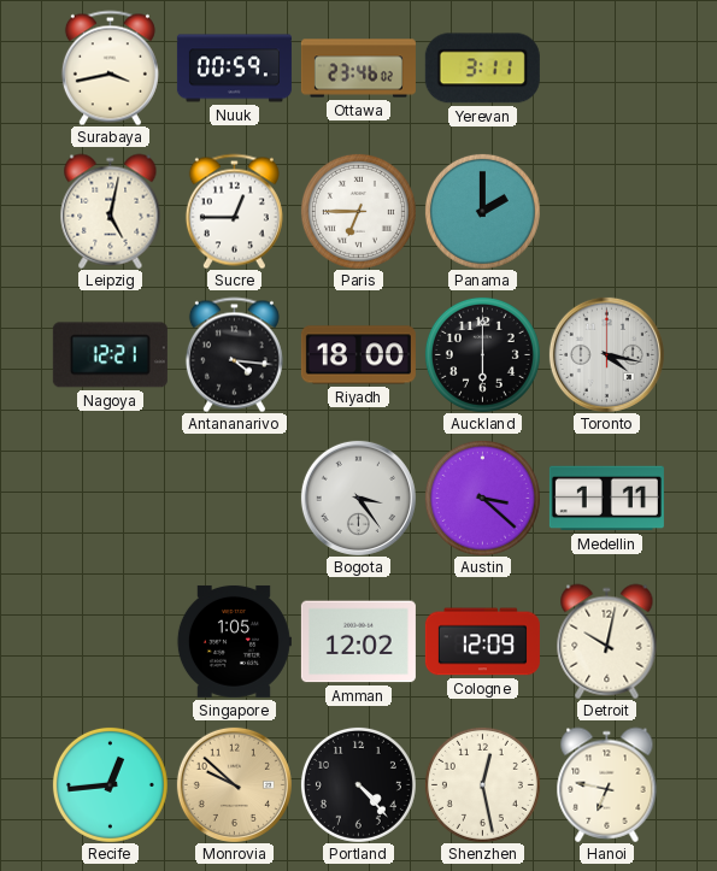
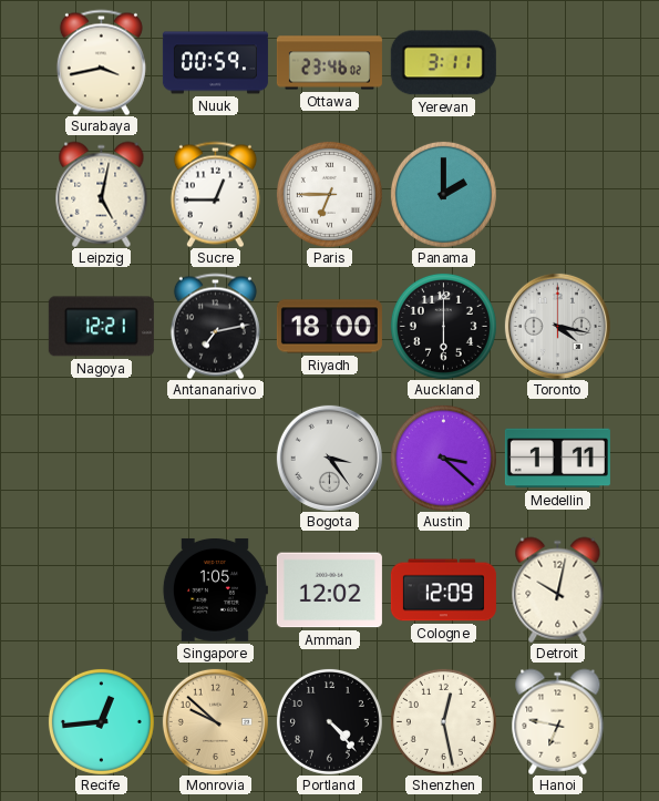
Antananarivo: 4:16 -> 7:13
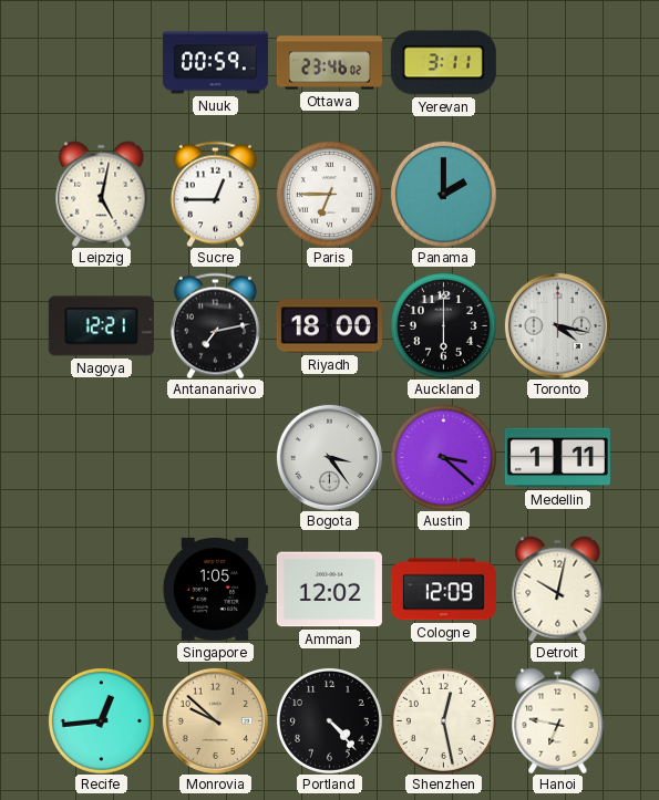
Surabaya: 3:43 -> none
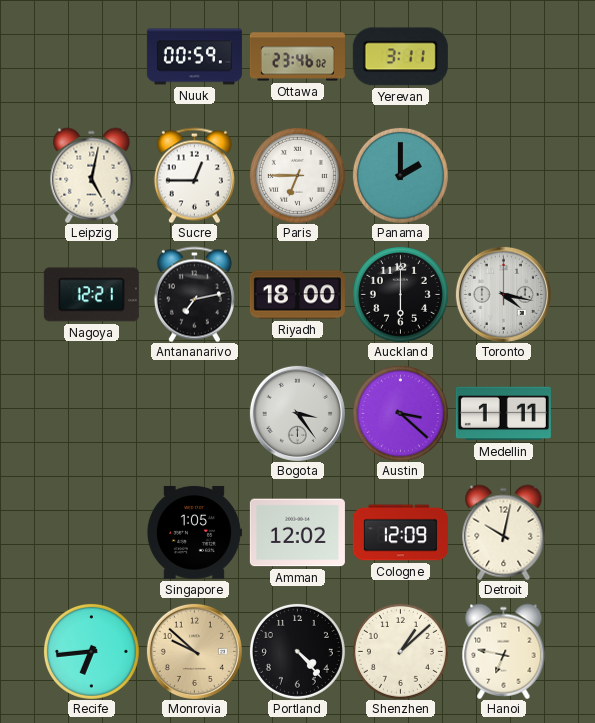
Recife: 12:44 -> 6:44
Shenzhen: 12:28 -> 1:08
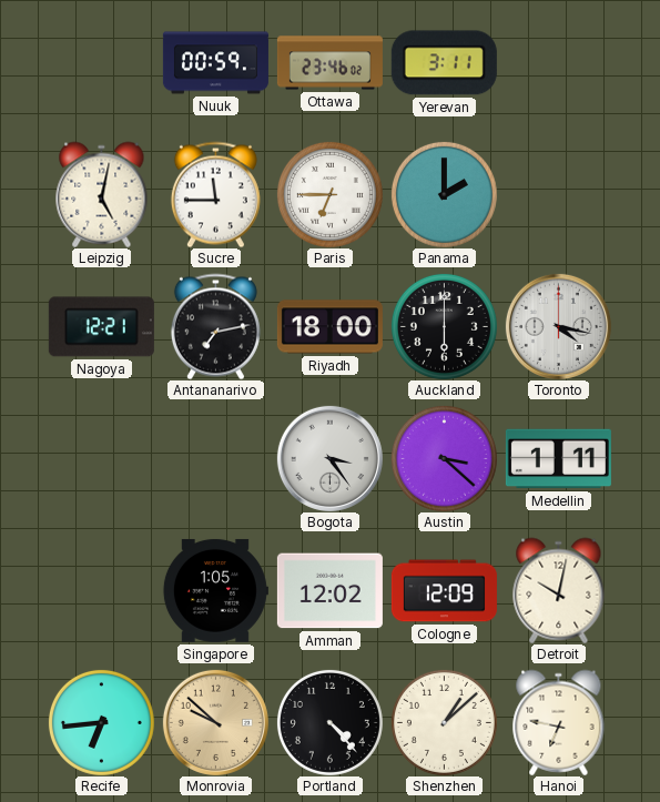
Sucre: 12:45 -> 11:45
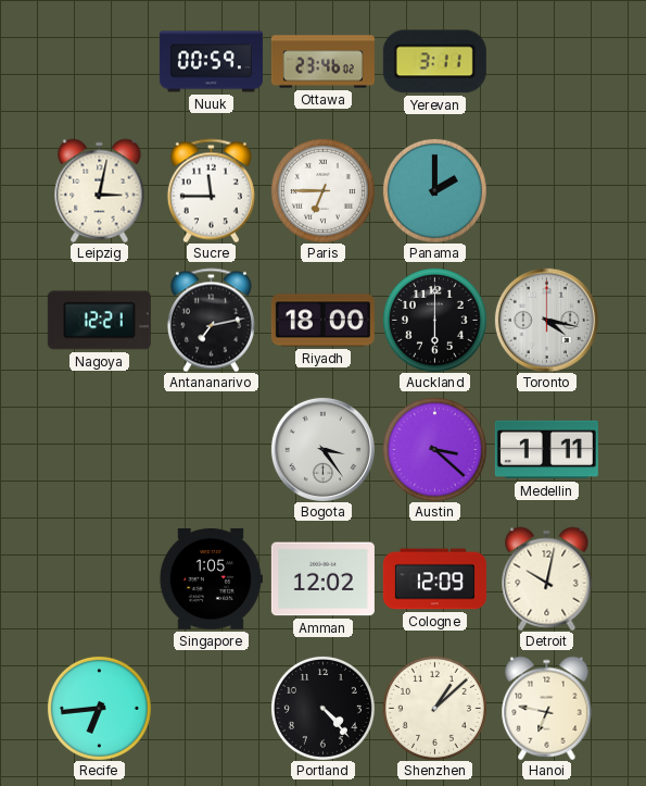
Leipzig: 5:02 -> 3:02
Monrovia: 9:52 -> none
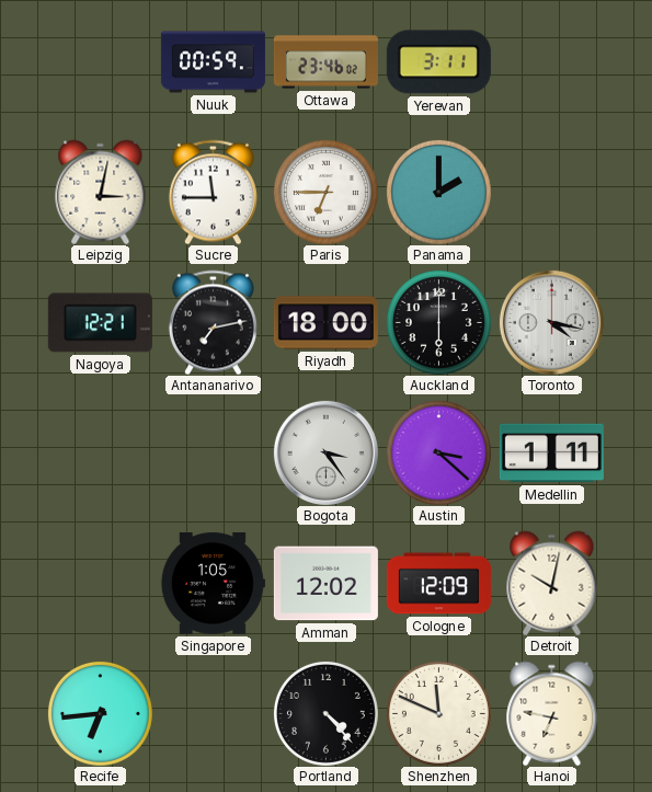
Shenzhen: 1:08 -> 11:49
